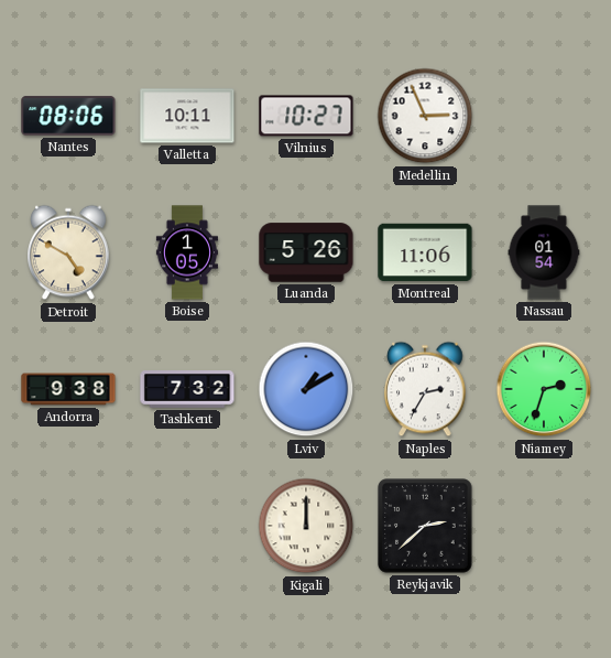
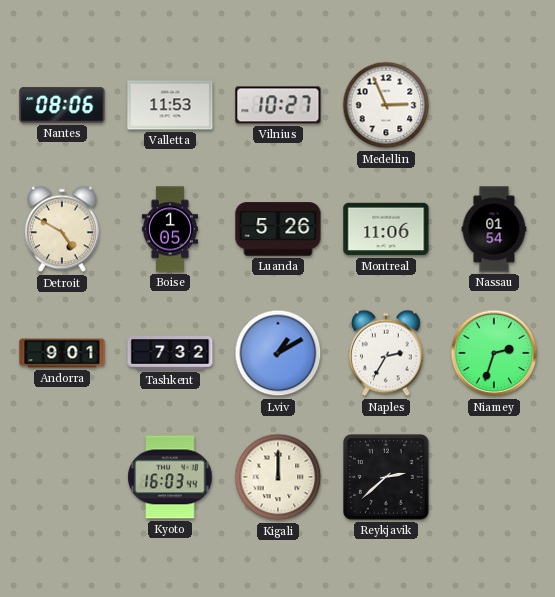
Valletta: 10:11 -> 11:53
Andorra: 9:38 -> 9:01
Kyoto: none -> 16:03
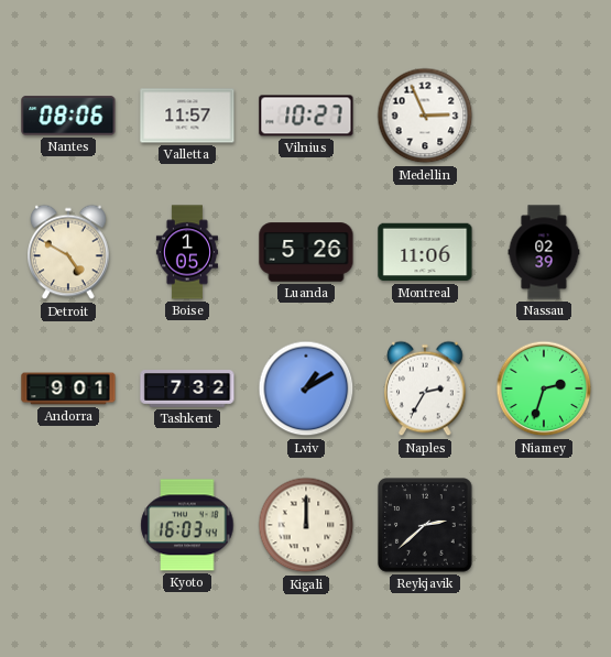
Valletta: 11:53 -> 11:57
Nassau: 01:54 -> 02:39
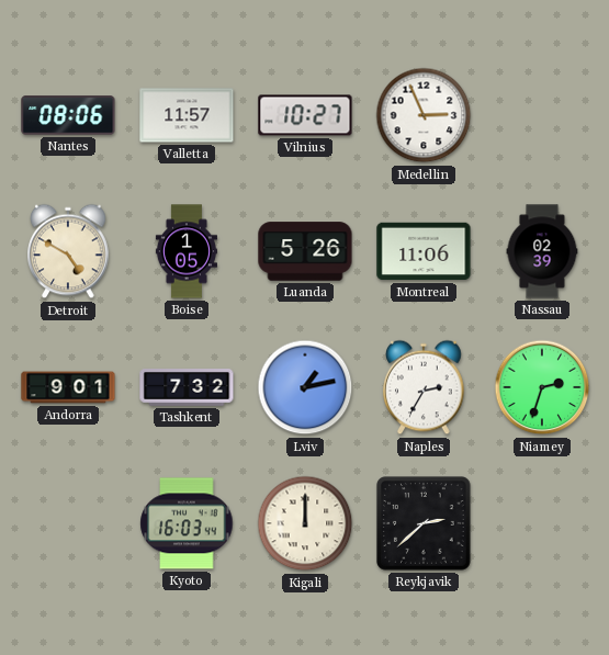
Lviv: 1:10 -> 1:13
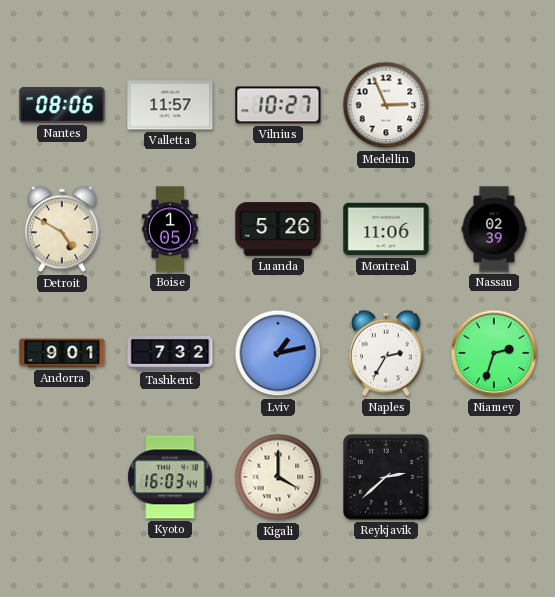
Kigali: 12:00 -> 4:00
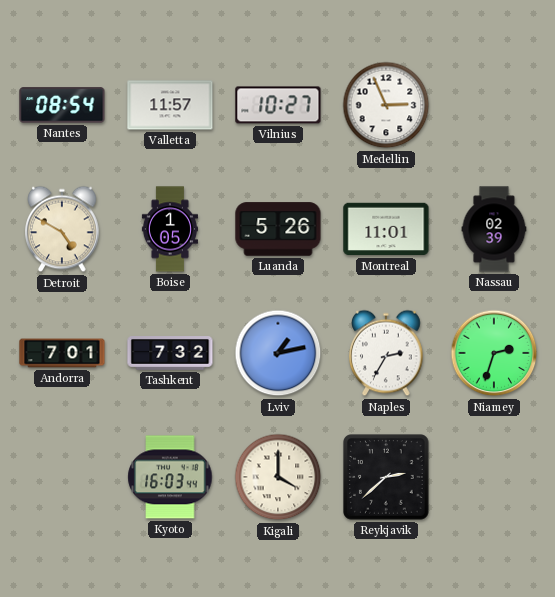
Nantes: 08:06 -> 08:54
Montreal: 11:06 -> 11:01
Andorra: 9:01 -> 7:01
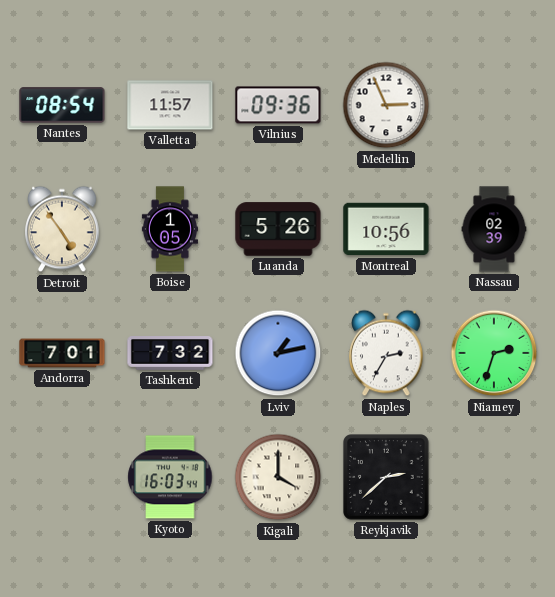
Vilnius: 10:27 -> 09:36
Detroit: 4:50 -> 4:54
Montreal: 11:01 -> 10:56
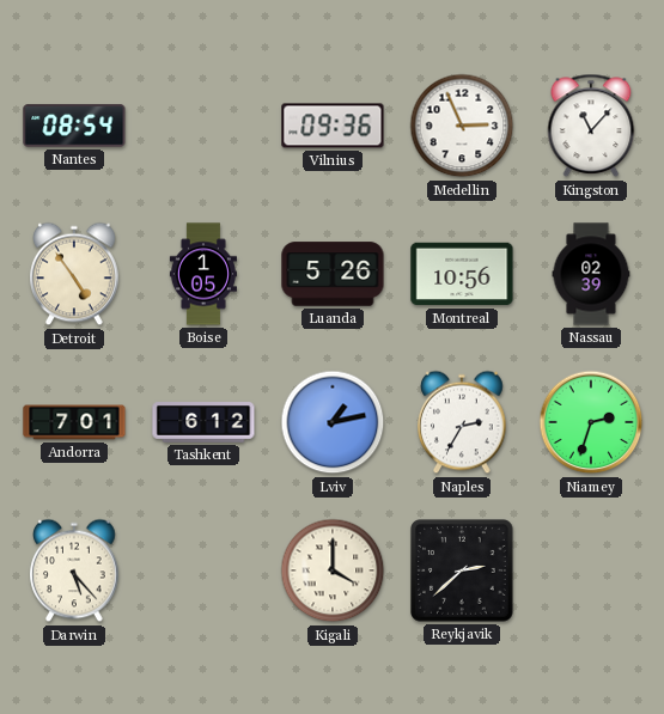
Valletta: 11:57 -> none
Kingston: none -> 11:07
Tashkent: 7:32 -> 6:12
Darwin: none -> 5:23
Kyoto: 16:03 -> none
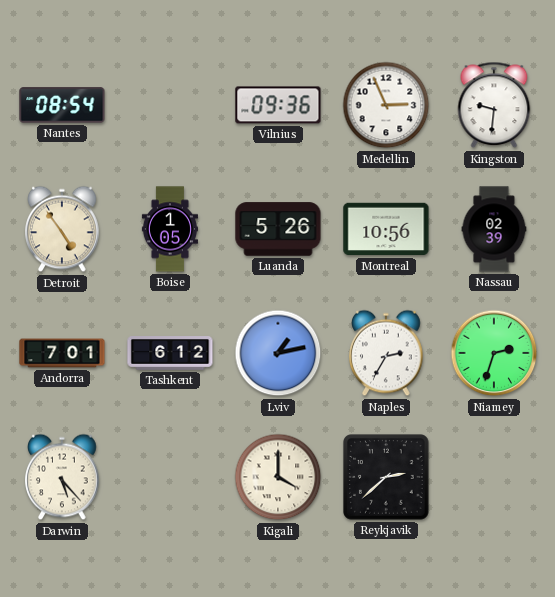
Kingston: 11:07 -> 9:31
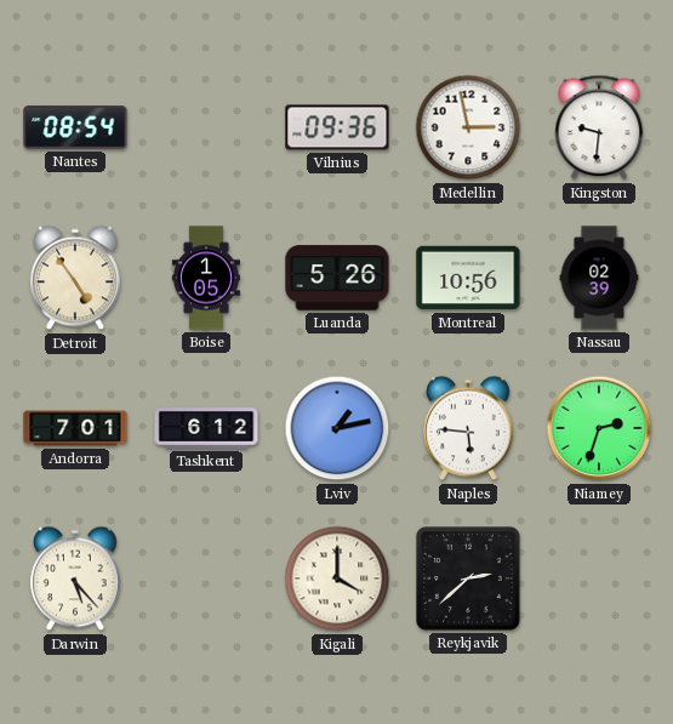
Medellin: 2:56 -> 2:58
Naples: 2:35 -> 5:46
